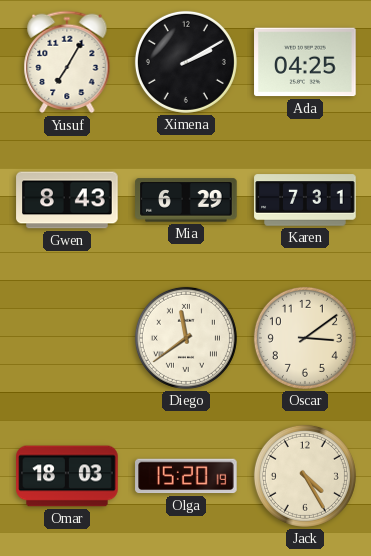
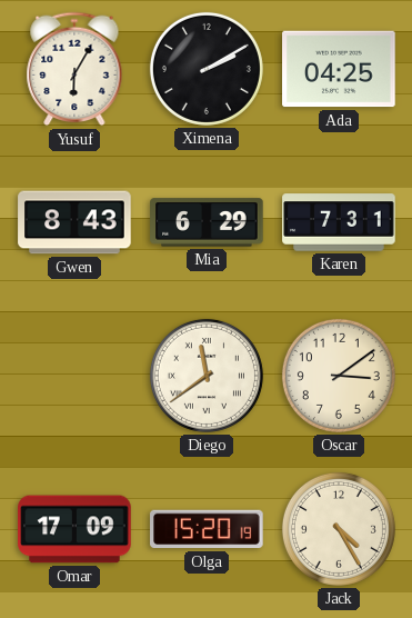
Yusuf: 7:05 -> 6:05
Omar: 18:03 -> 17:09
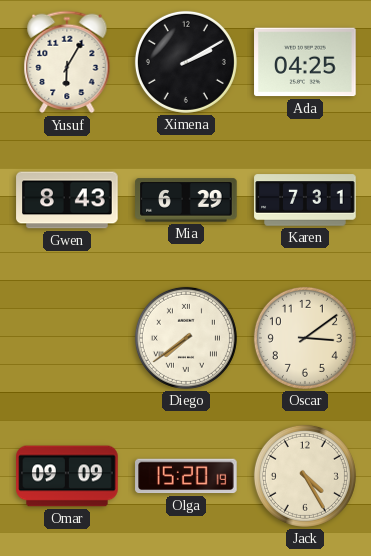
Diego: 11:39 -> 7:39
Omar: 17:09 -> 09:09
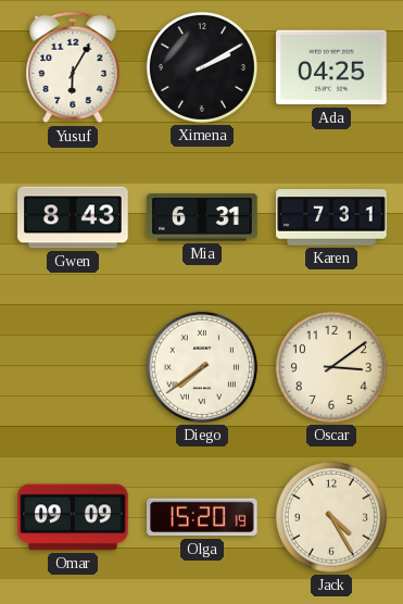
Mia: 6:29 -> 6:31
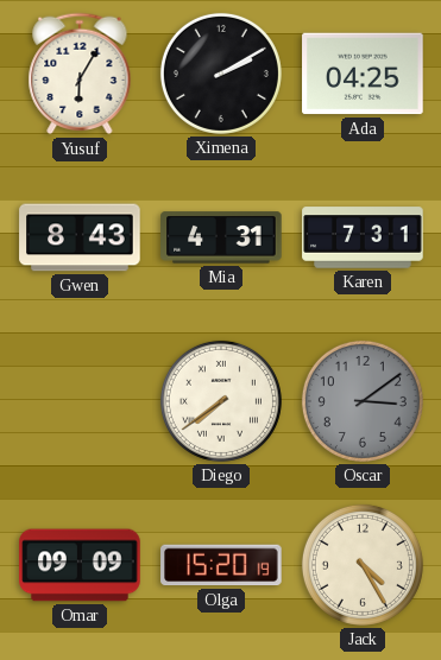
Mia: 6:31 -> 4:31
Oscar dial: cream -> grey
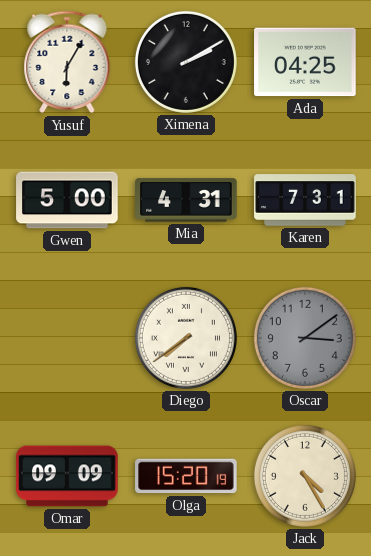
Gwen: 8:43 -> 5:00
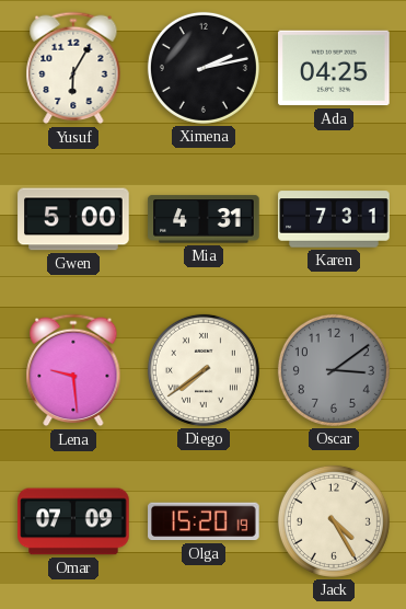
Ximena: 2:10 -> 2:13
Lena: none -> 9:29
Omar: 09:09 -> 07:09
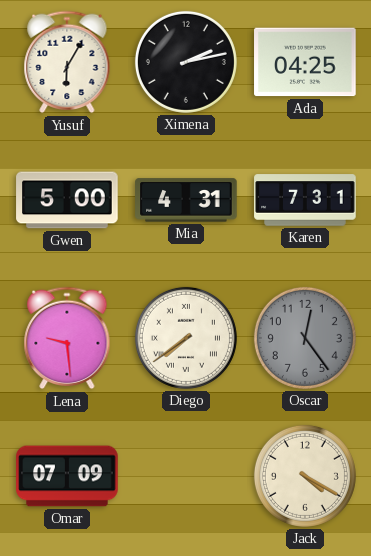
Oscar: 3:09 -> 12:24
Olga: 15:20 -> none
Jack: 4:25 -> 4:20
